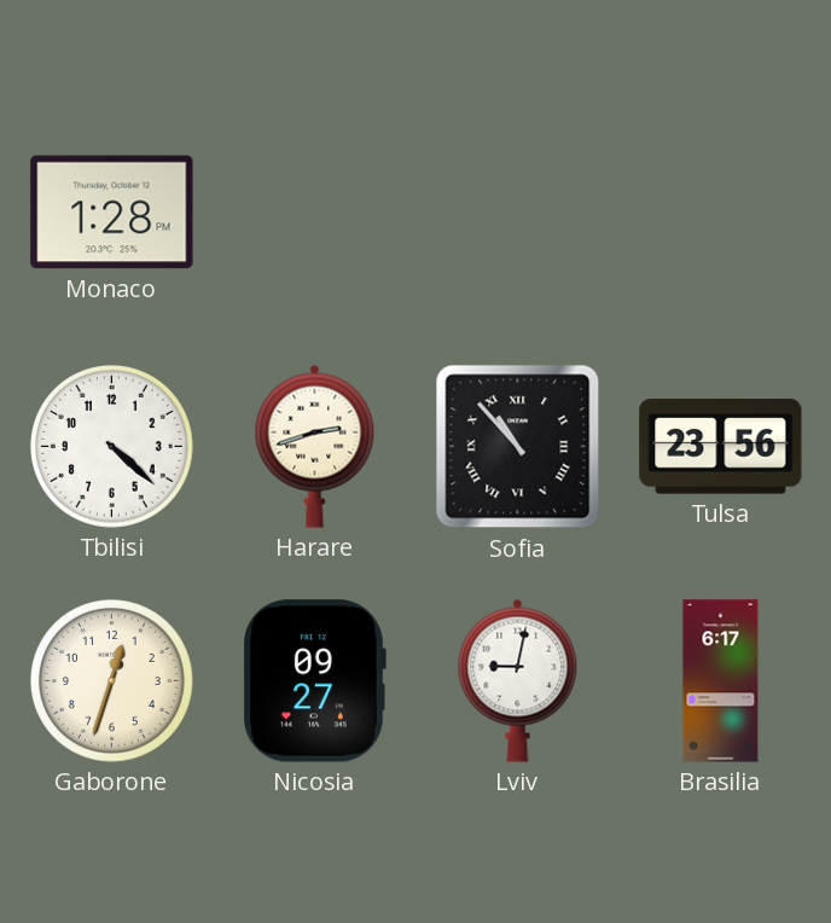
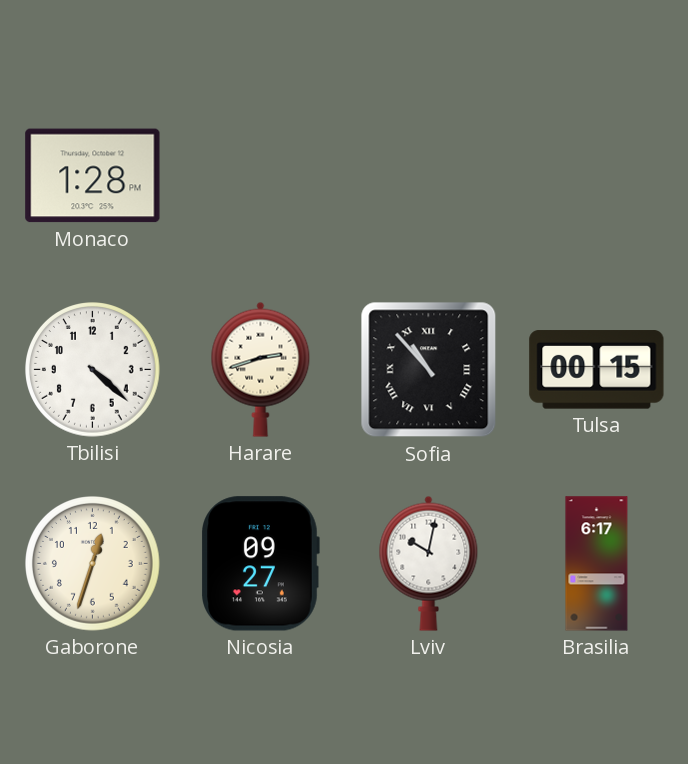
Tulsa: 23:56 -> 00:15
Lviv: 9:02 -> 10:02
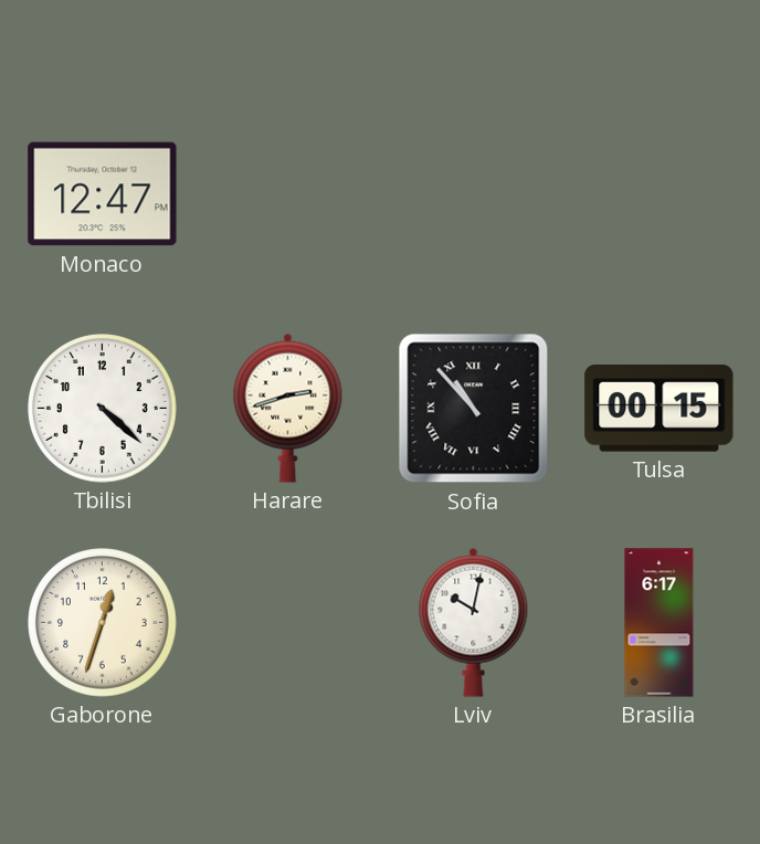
Monaco: 1:28 -> 12:47
Nicosia: 09:27 -> none
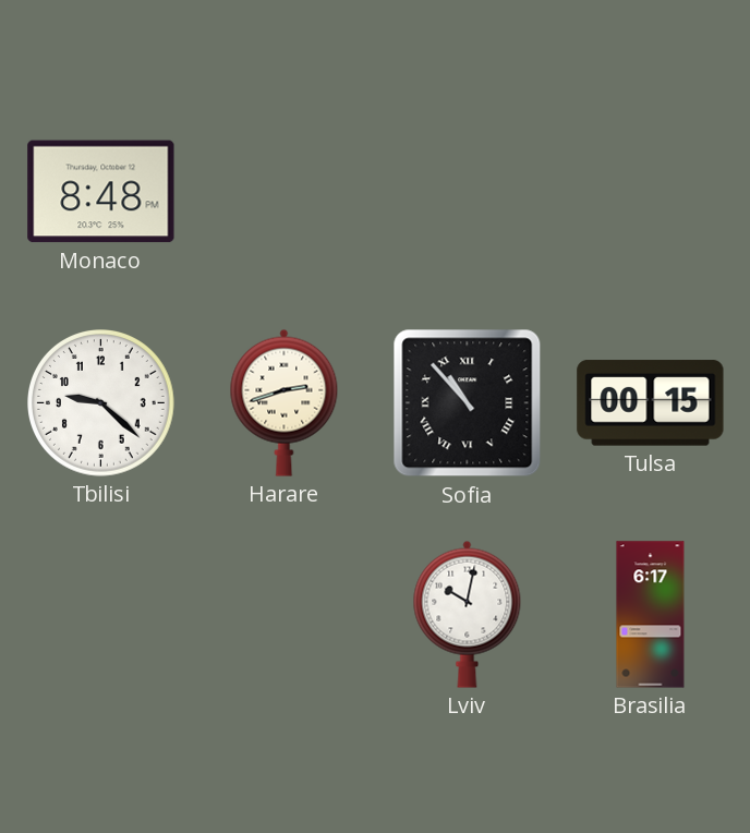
Monaco: 12:47 -> 8:48
Tbilisi: 4:22 -> 9:22
Gaborone: 12:33 -> none
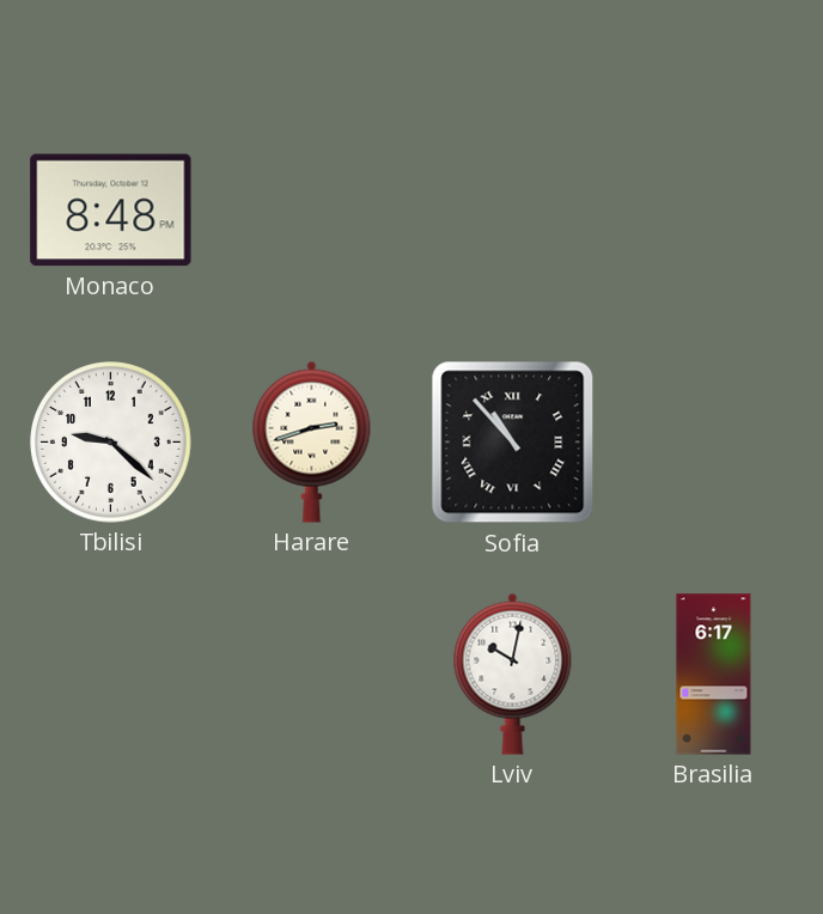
Tulsa: 00:15 -> none
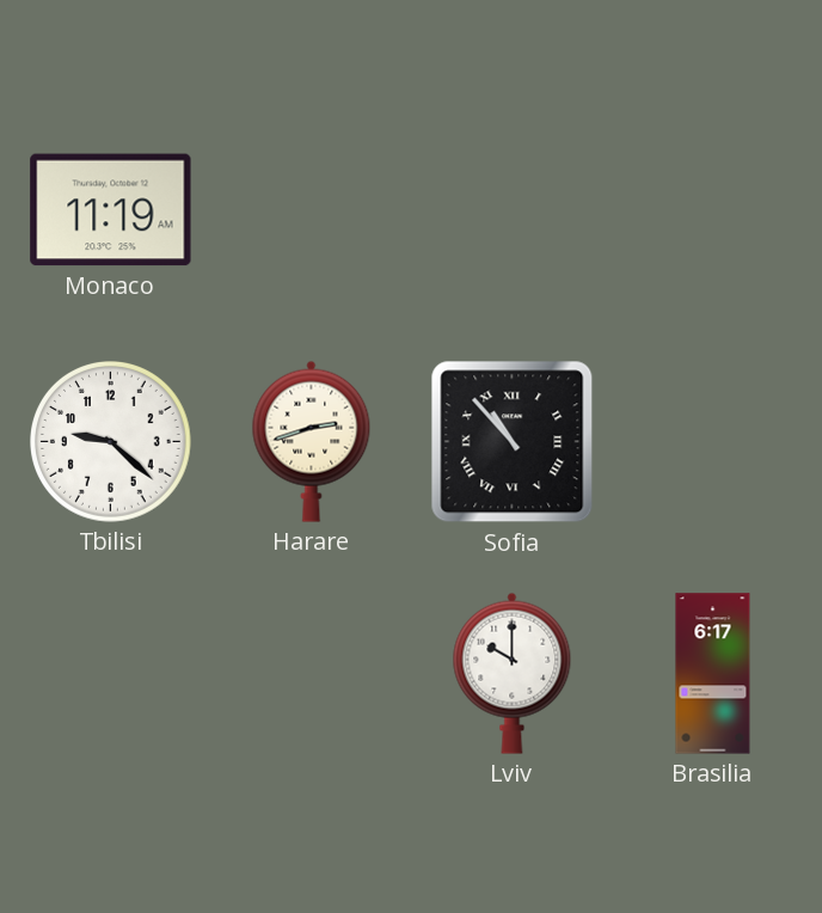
Monaco: 8:48 -> 11:19
Lviv: 10:02 -> 10:00
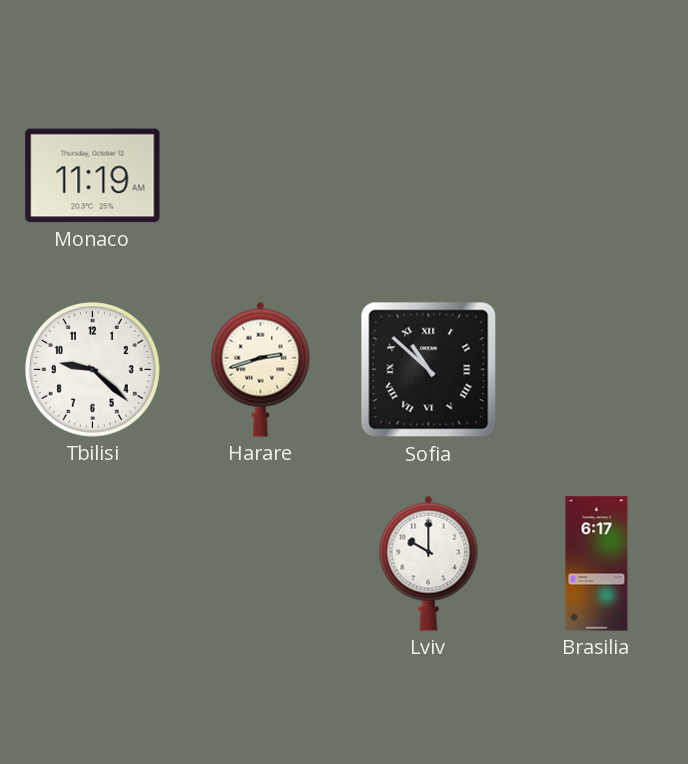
Sofia: 10:53 -> 10:52
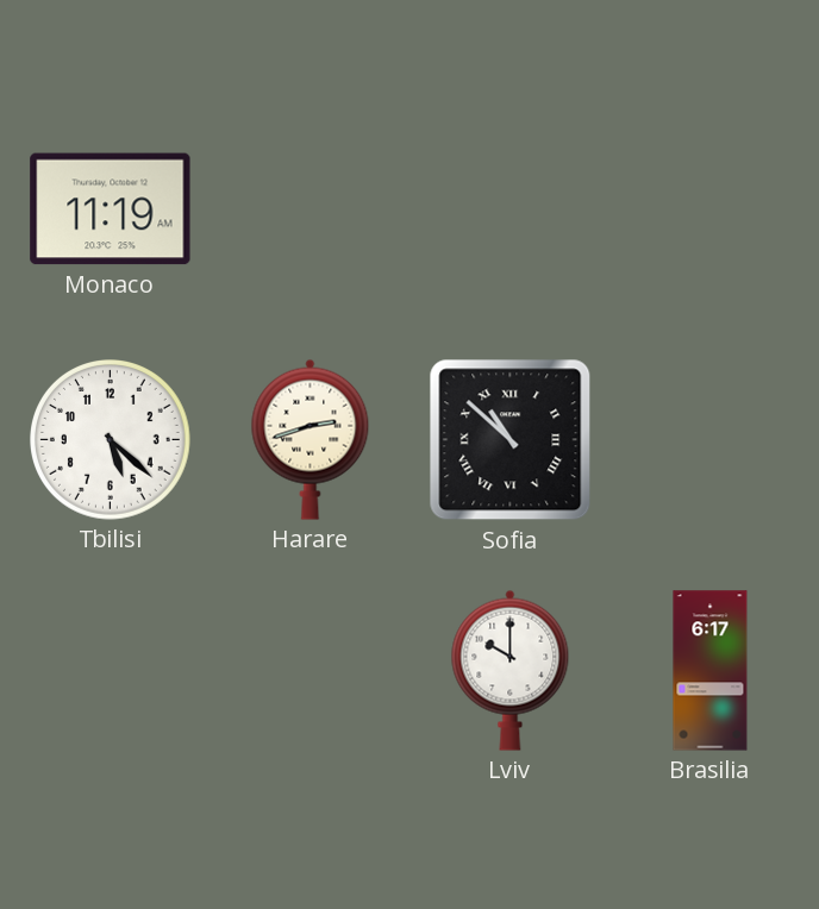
Tbilisi: 9:22 -> 5:22
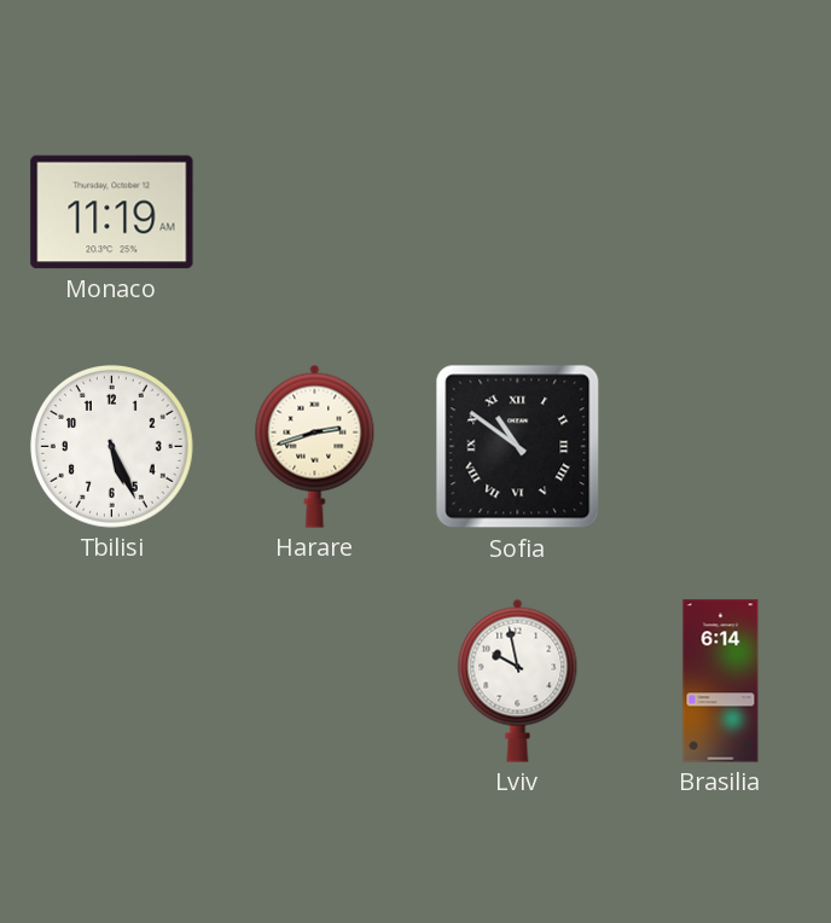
Tbilisi: 5:22 -> 5:26
Sofia: 10:52 -> 10:51
Lviv: 10:00 -> 9:58
Brasilia: 6:17 -> 6:14
